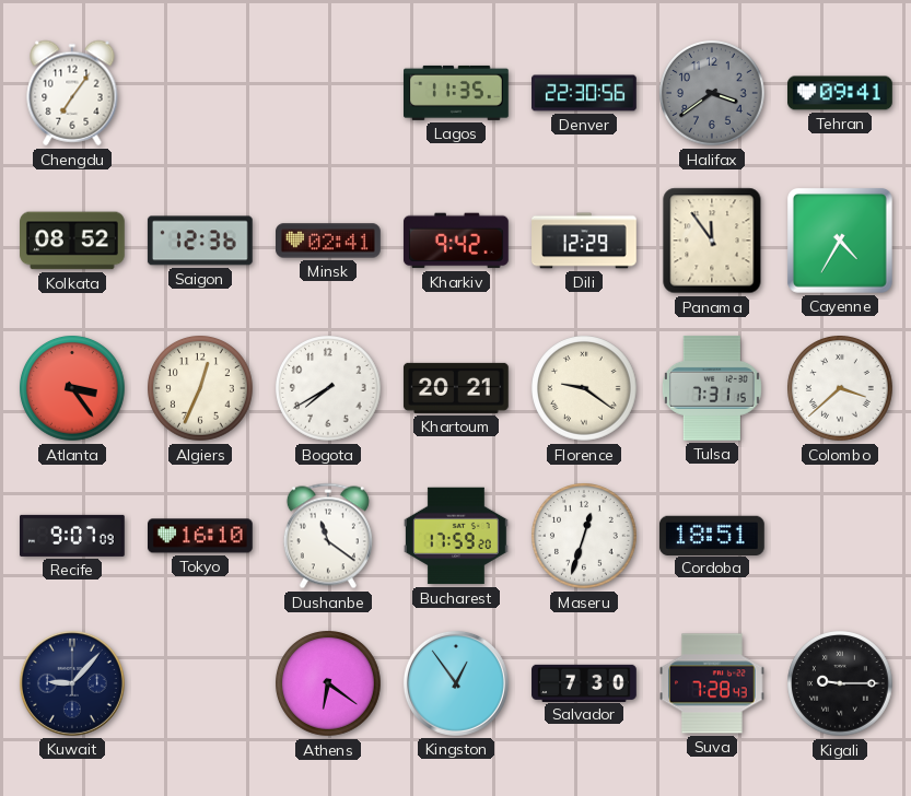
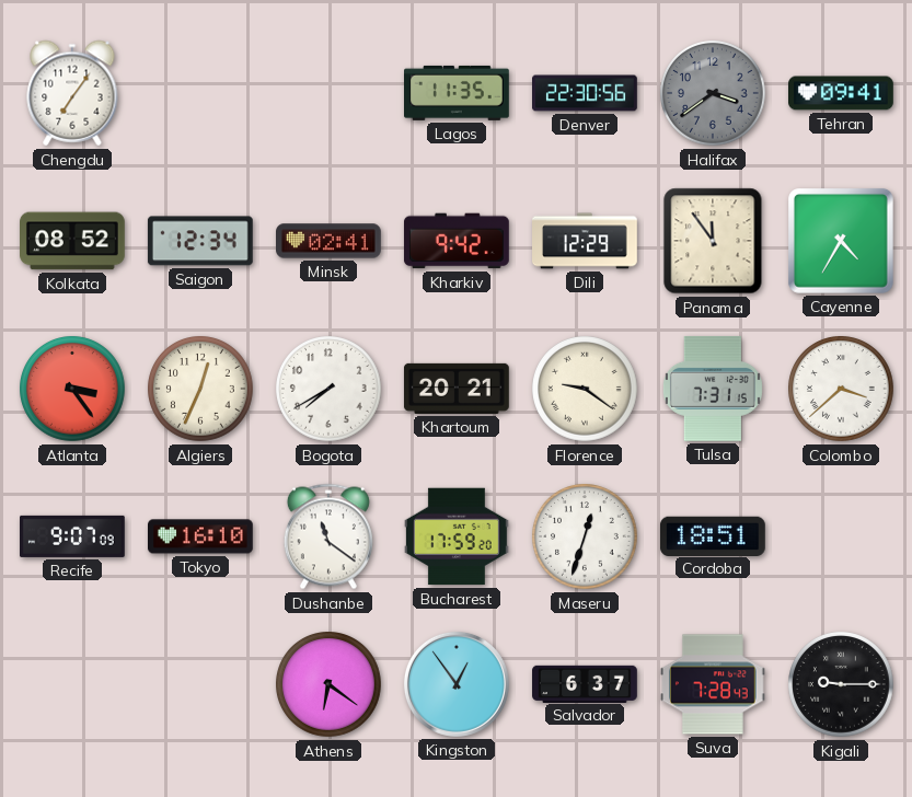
Saigon: 12:36 -> 12:34
Kuwait: 9:07 -> none
Salvador: 7:30 -> 6:37
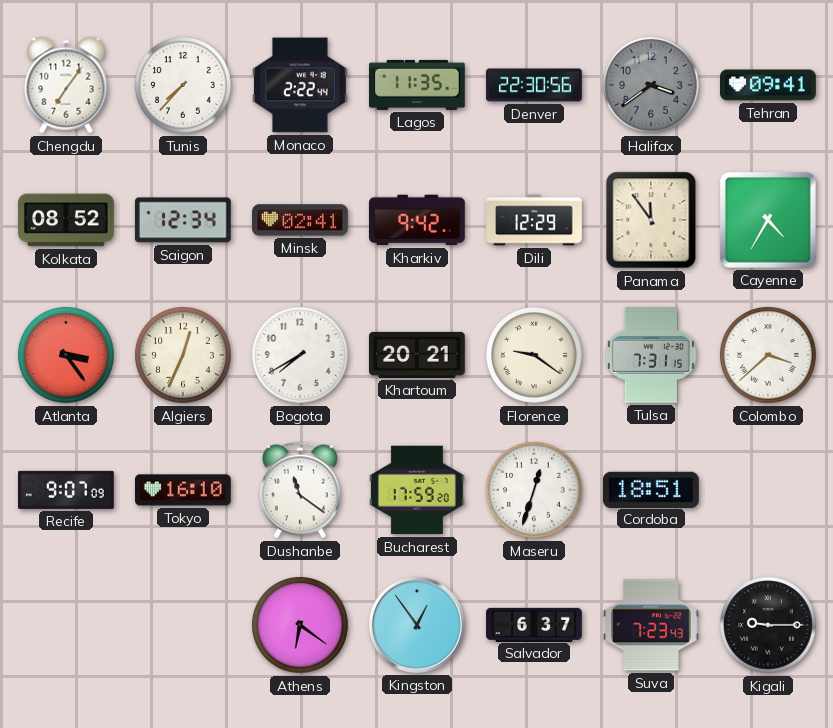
Tunis: none -> 7:37
Monaco: none -> 2:22
Suva: 7:28 -> 7:23
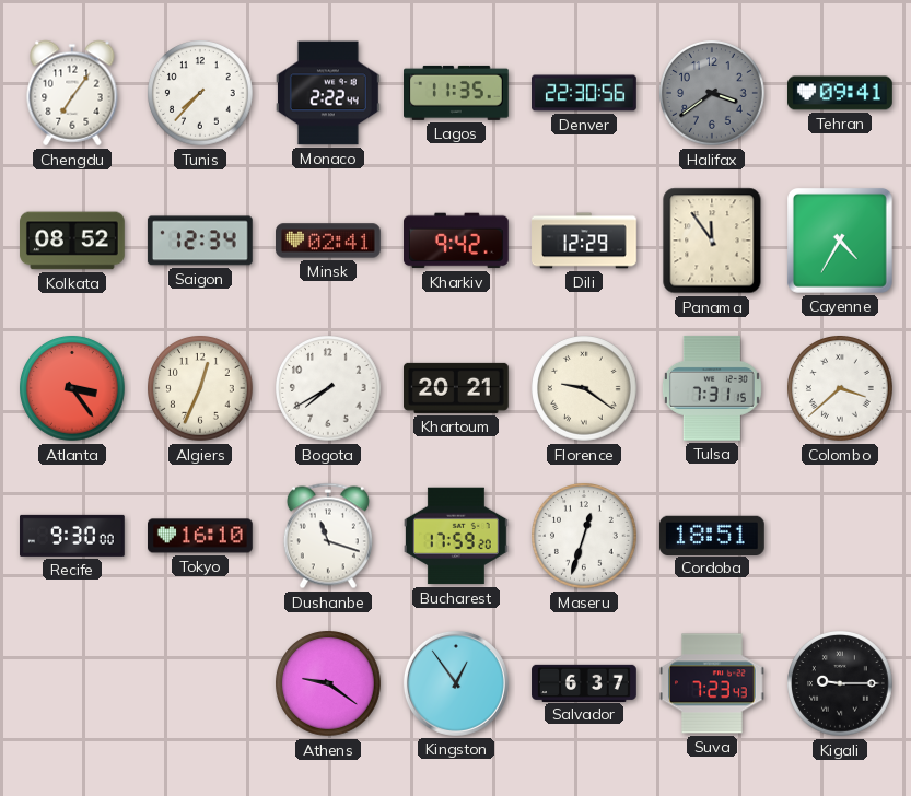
Recife: 9:07 -> 9:30
Dushanbe: 11:21 -> 11:18
Athens: 6:21 -> 9:21
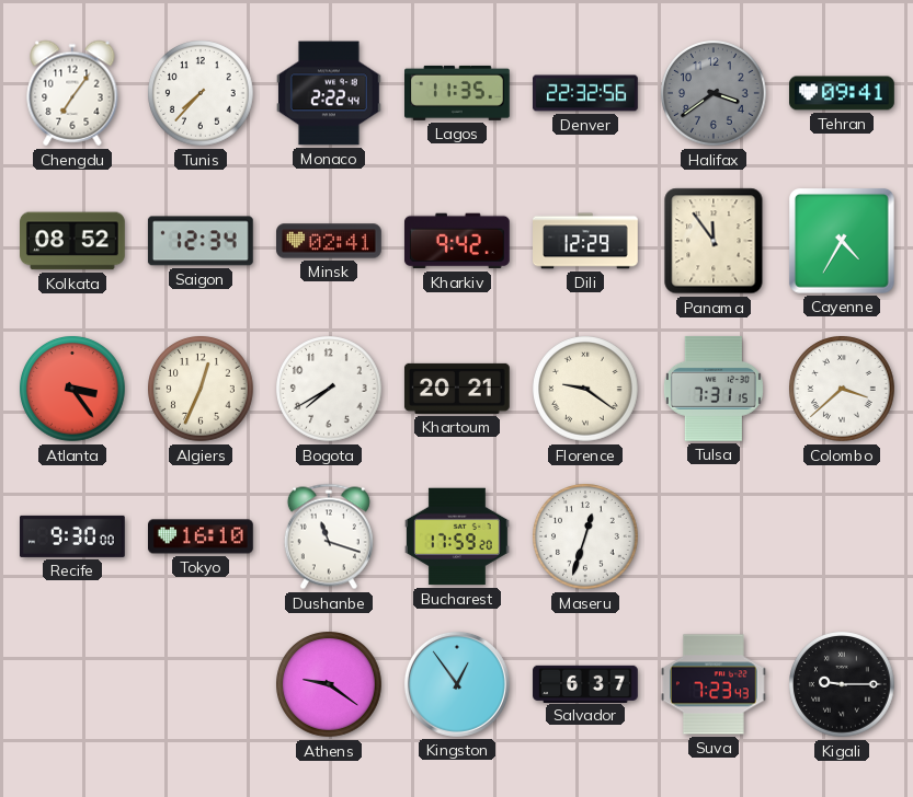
Denver: 22:30 -> 22:32
Cordoba: 18:51 -> none
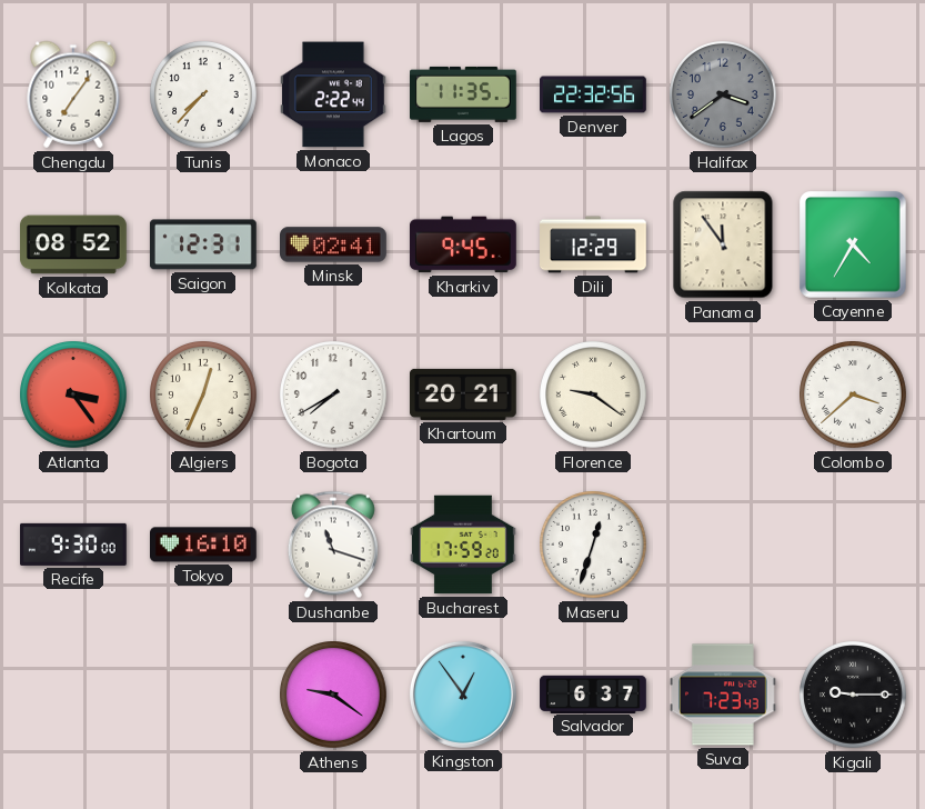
Tehran: 09:41 -> none
Saigon: 12:34 -> 12:31
Kharkiv: 9:42 -> 9:45
Tulsa: 7:31 -> none
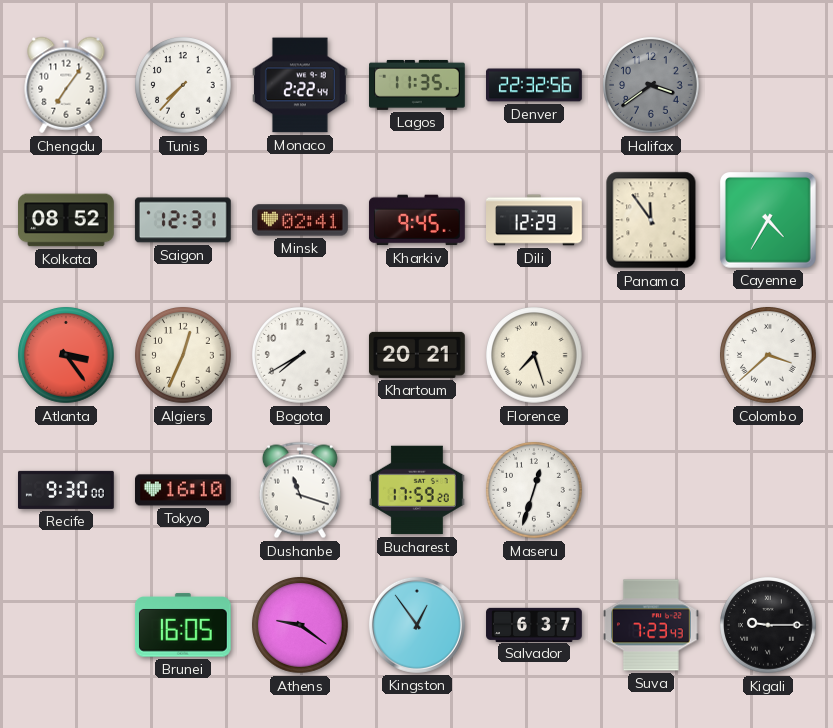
Florence: 9:21 -> 7:27
Brunei: none -> 16:05
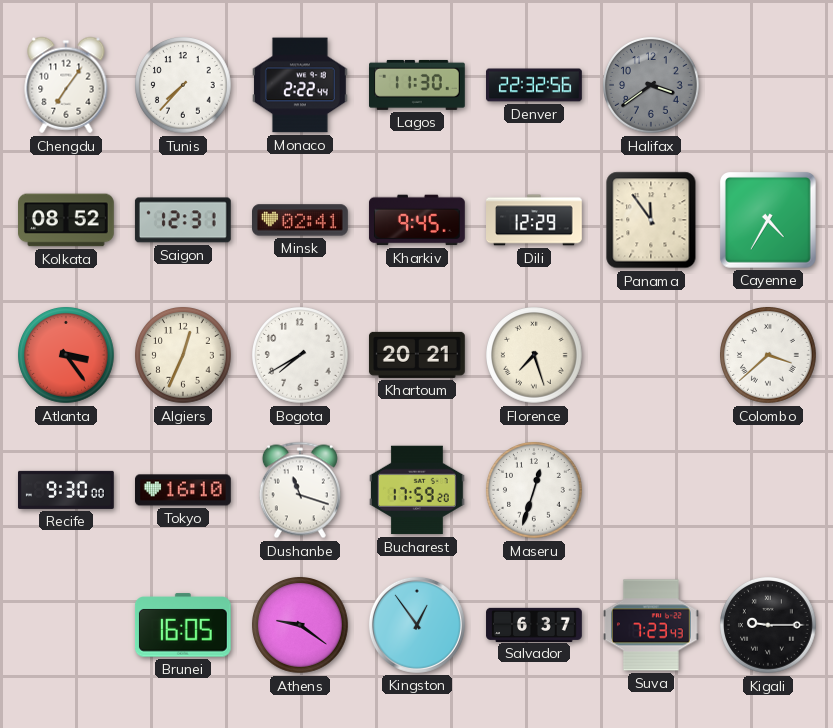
Lagos: 11:35 -> 11:30
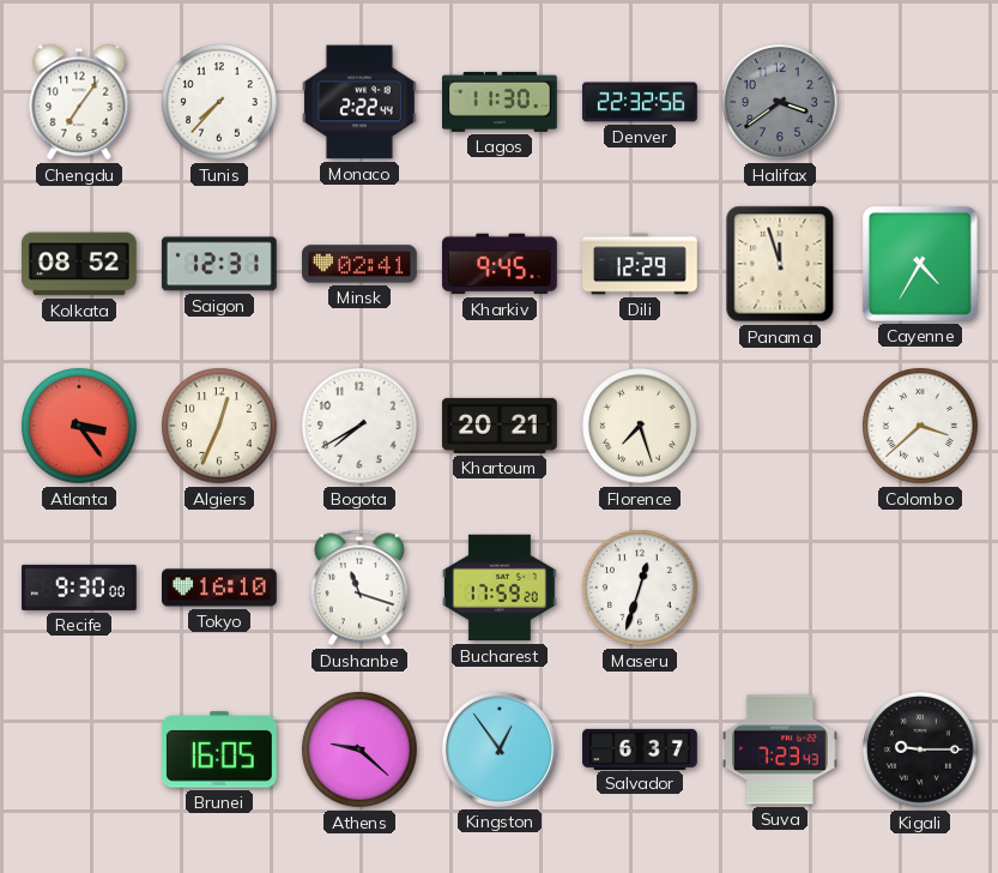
Panama: 11:54 -> 11:57
Athens: 9:21 -> 9:22
